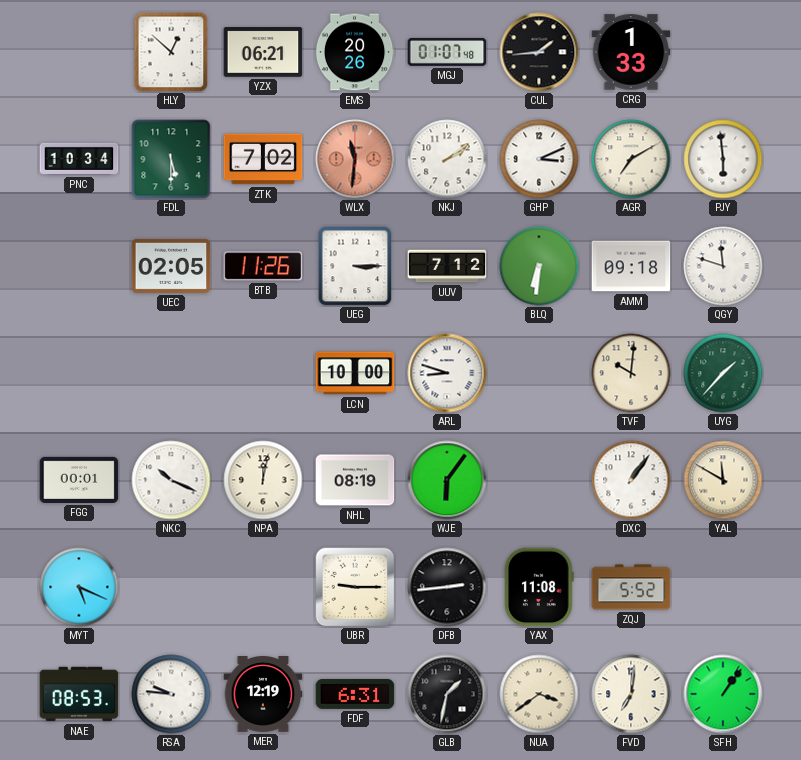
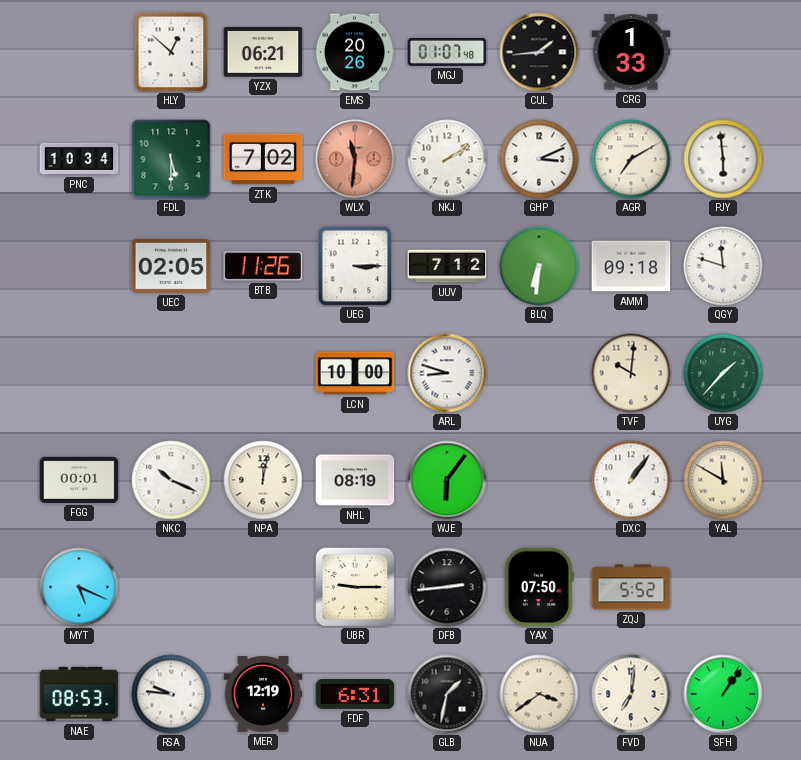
YAX: 11:08 -> 07:50
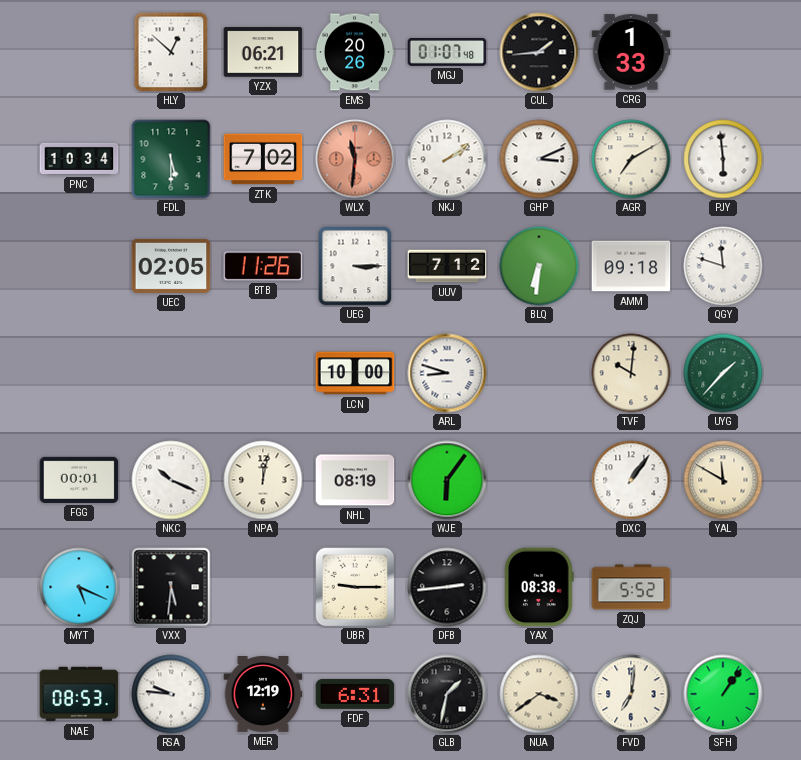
VXX: none -> 5:31
YAX: 07:50 -> 08:38
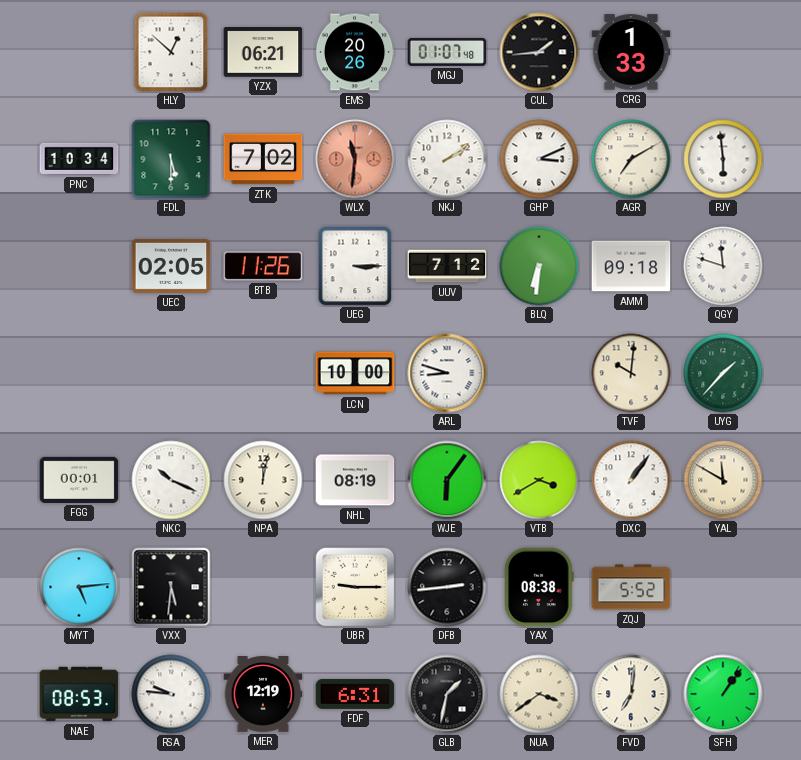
VTB: none -> 3:40
MYT: 5:19 -> 5:14
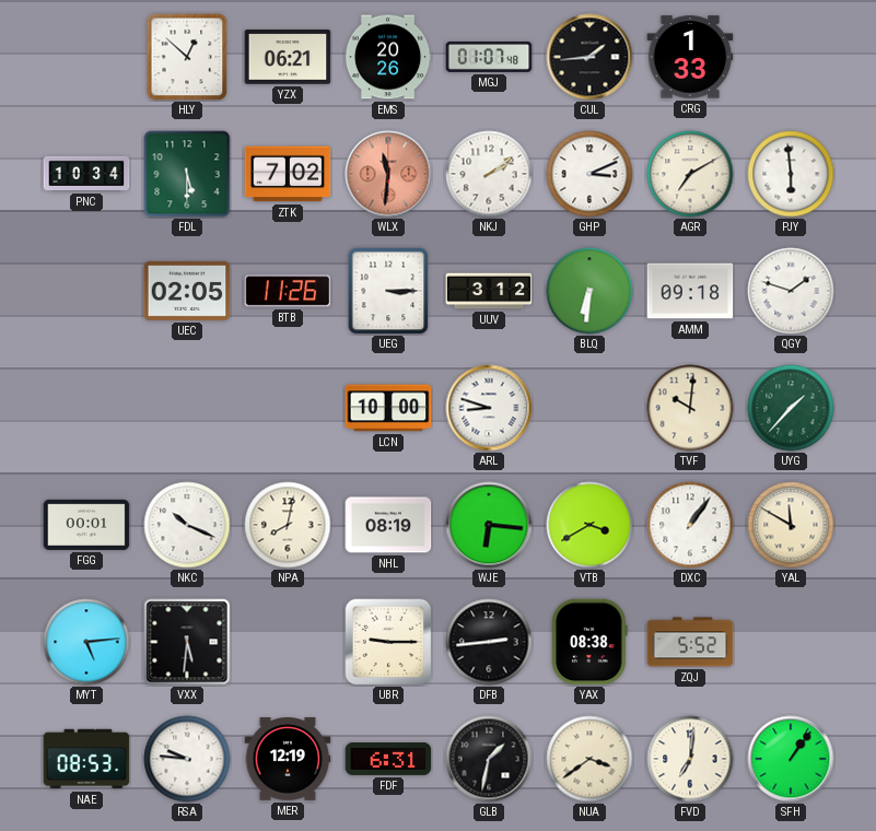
UUV: 7:12 -> 3:12
QGY: 11:48 -> 1:48
NPA: 12:02 -> 8:02
WJE: 6:06 -> 6:16
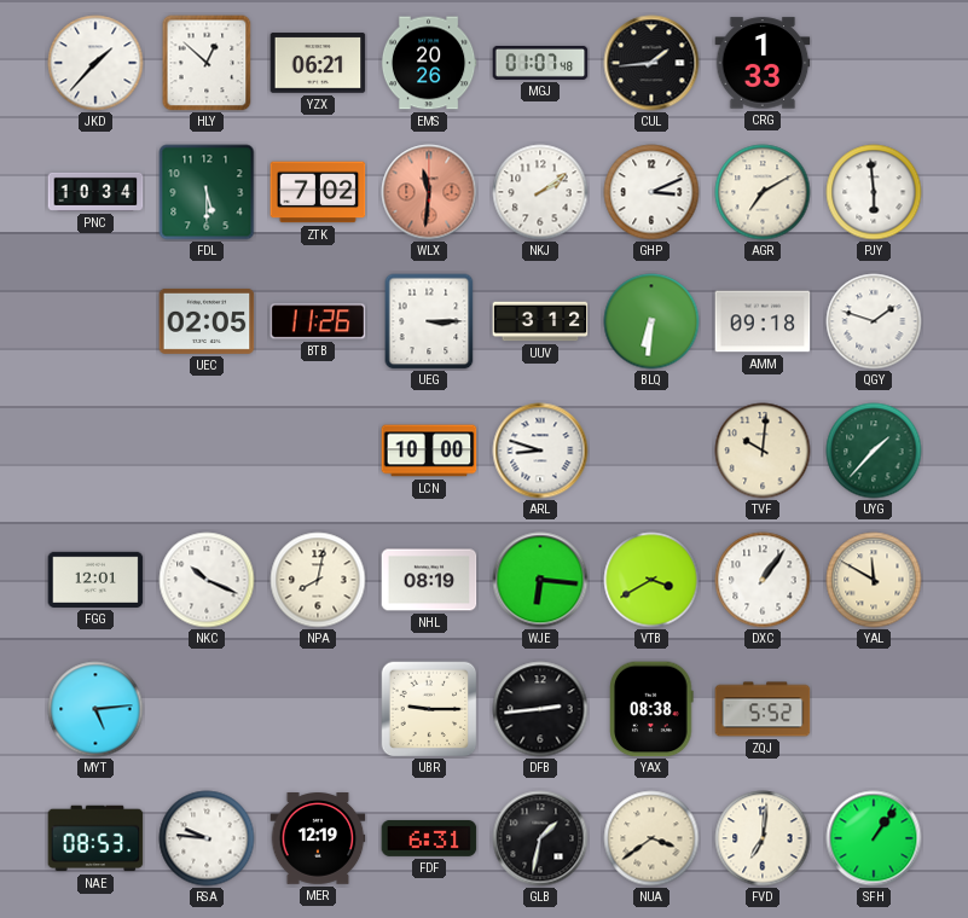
JKD: none -> 1:37
FGG: 00:01 -> 12:01
VXX: 5:31 -> none
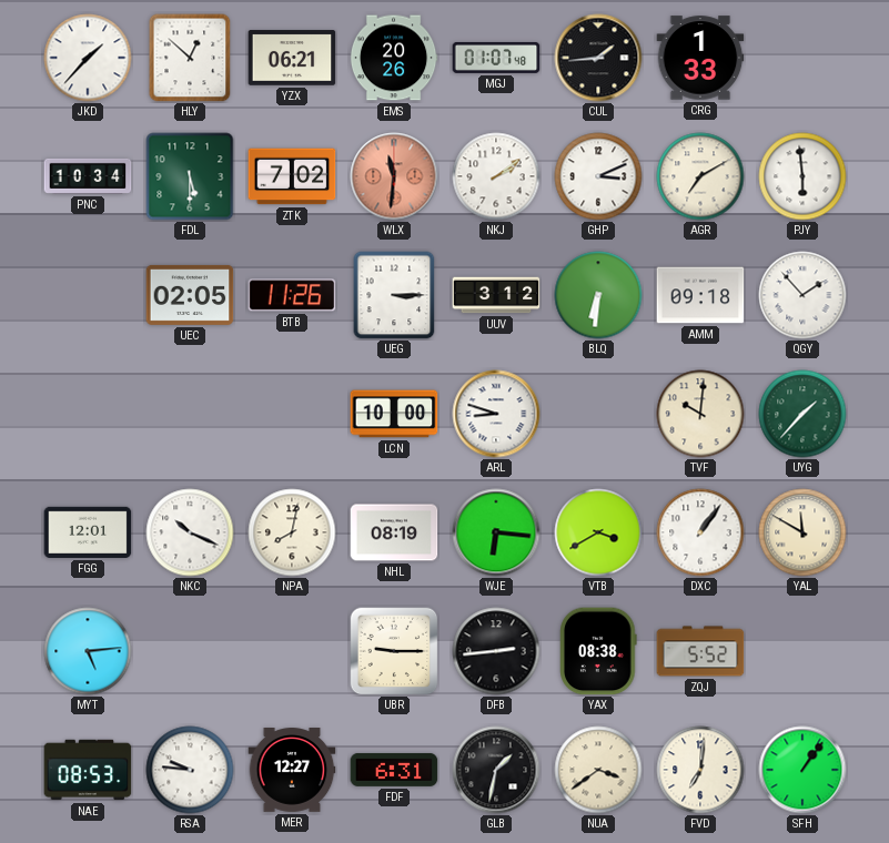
QGY: 1:48 -> 1:53
MER: 12:19 -> 12:27
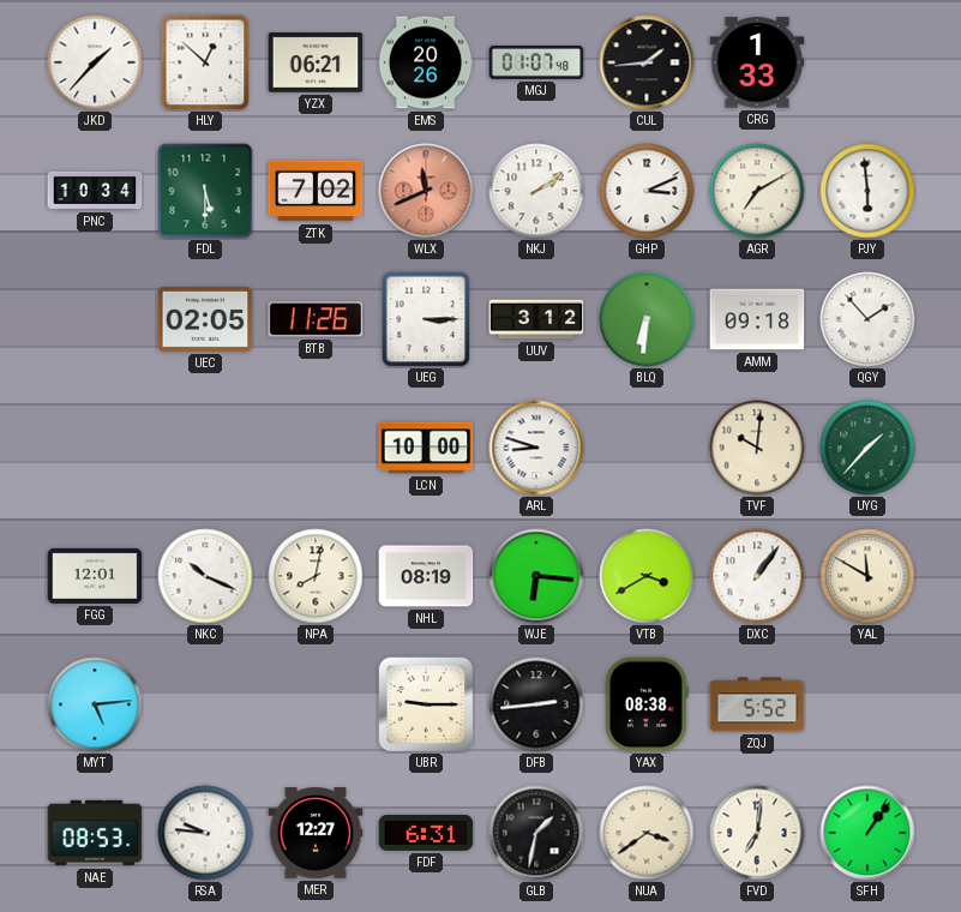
WLX: 11:31 -> 11:41
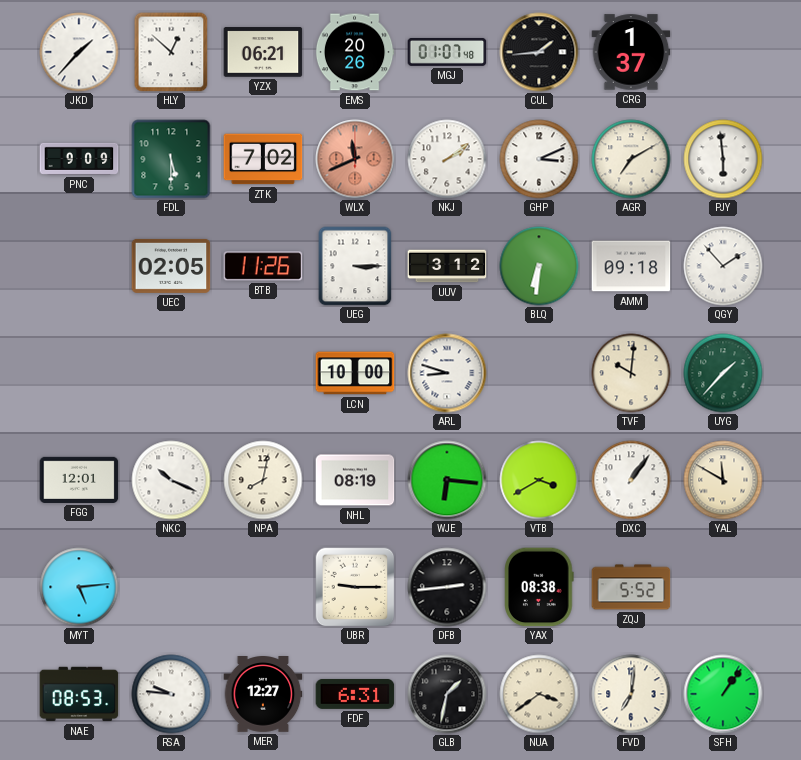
CRG: 1:33 -> 1:37
PNC: 10:34 -> 9:09
